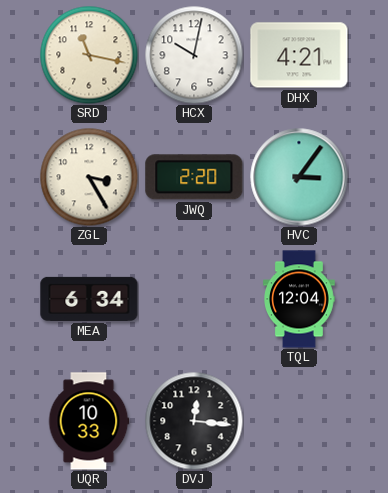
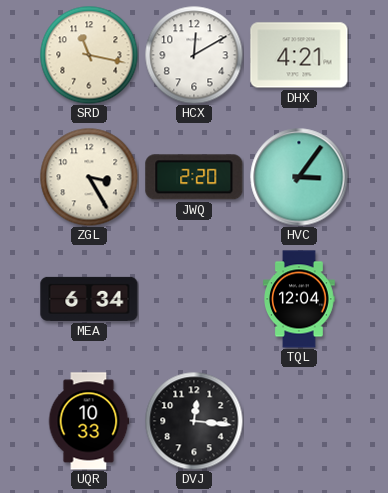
HCX: 10:02 -> 12:10
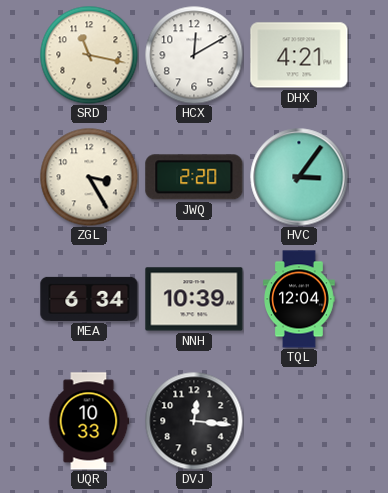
NNH: none -> 10:39
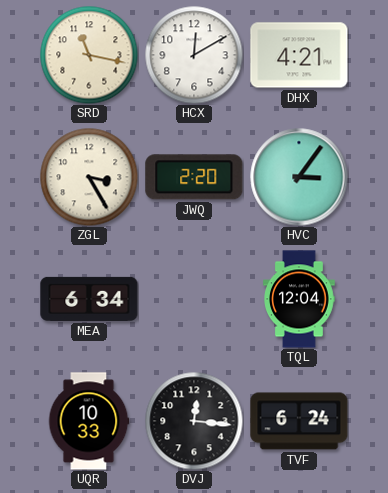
NNH: 10:39 -> none
TVF: none -> 6:24
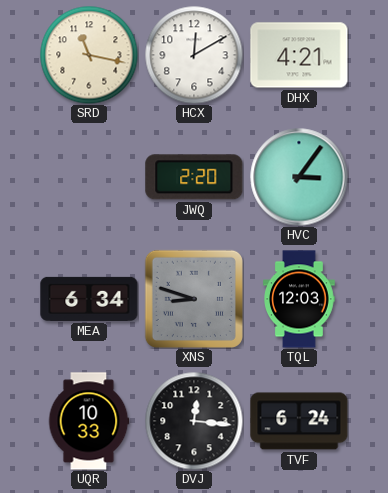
ZGL: 3:25 -> none
XNS: none -> 8:48
TQL: 12:04 -> 12:03
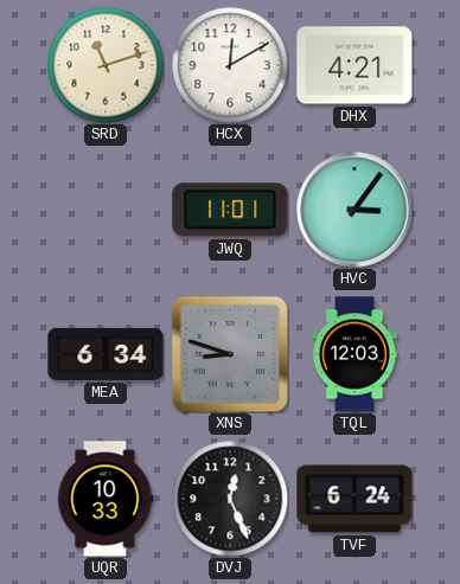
SRD: 11:17 -> 11:12
JWQ: 2:20 -> 11:01
DVJ: 12:16 -> 12:26
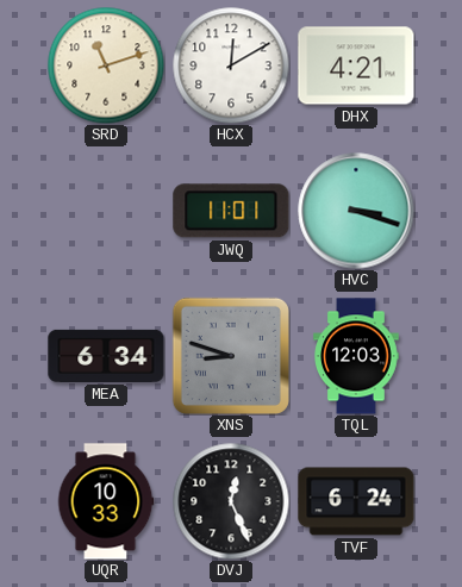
HVC: 3:06 -> 3:18
